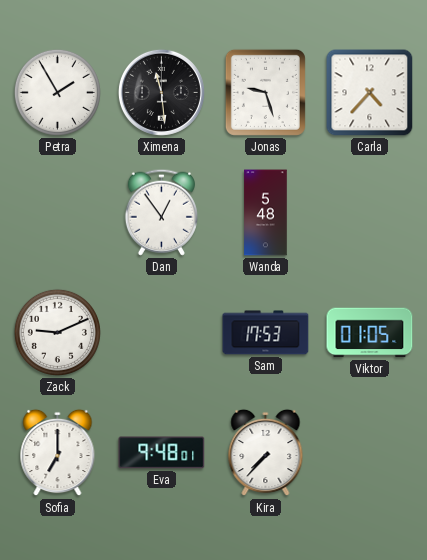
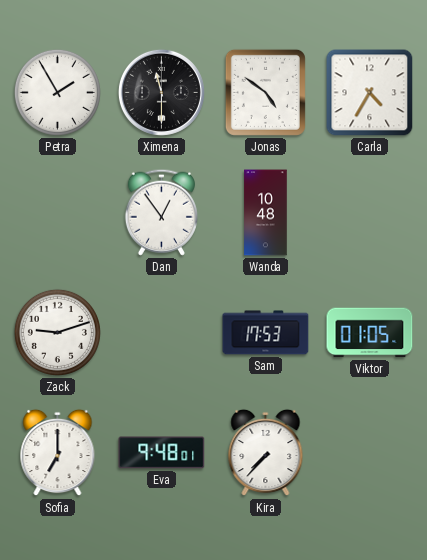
Ximena: 11:29 -> 11:30
Jonas: 9:27 -> 4:51
Carla: 4:37 -> 4:35
Wanda: 5:48 -> 10:48
Zack: 9:11 -> 9:12
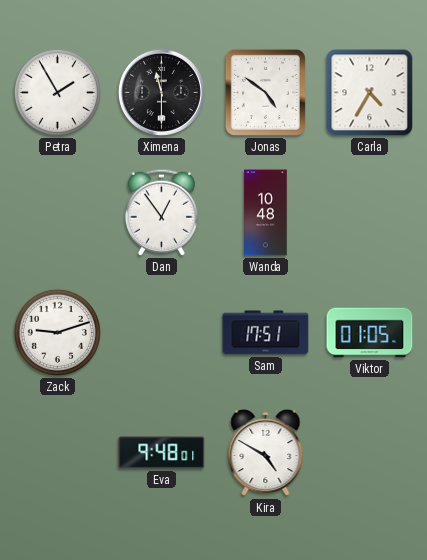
Sam: 17:53 -> 17:51
Sofia: 7:00 -> none
Kira: 7:37 -> 4:50
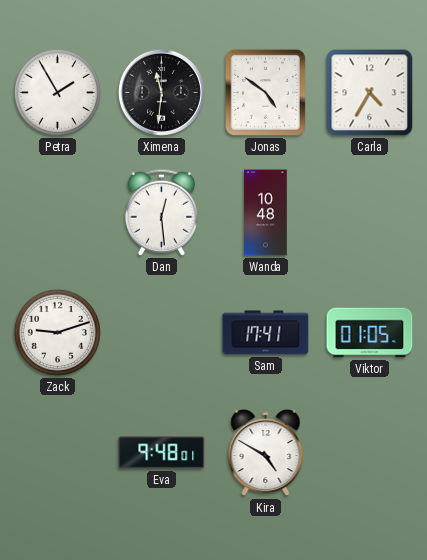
Ximena: 11:30 -> 11:31
Dan: 12:54 -> 12:29
Sam: 17:51 -> 17:41
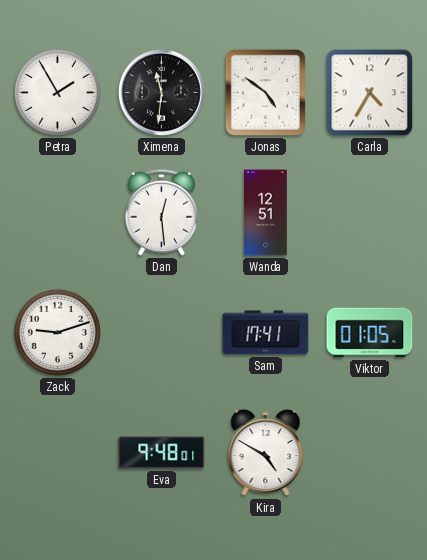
Wanda: 10:48 -> 12:51
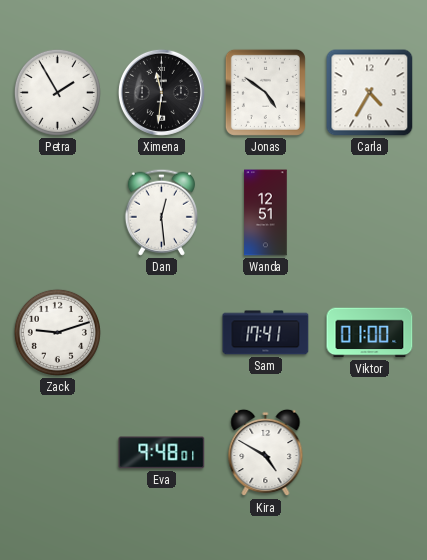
Viktor: 01:05 -> 01:00
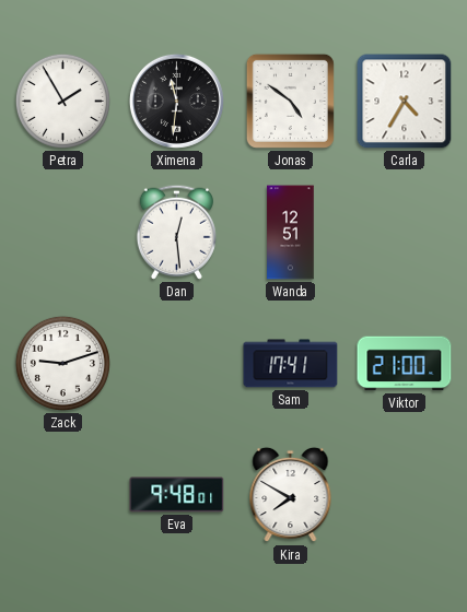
Viktor: 01:00 -> 21:00
Kira: 4:50 -> 7:50
